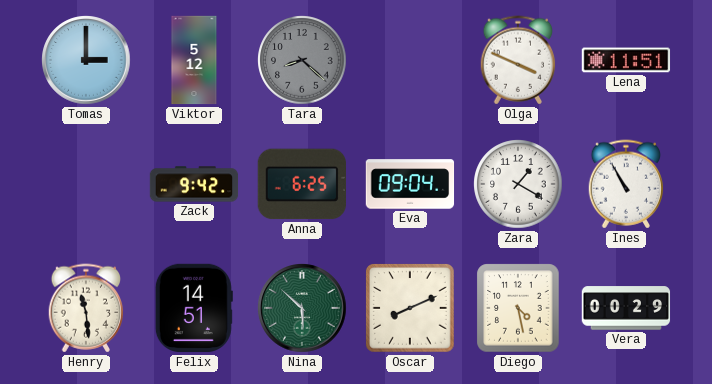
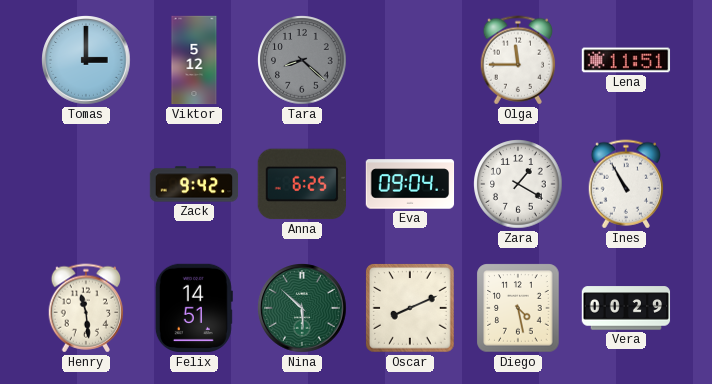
Olga: 3:49 -> 11:45
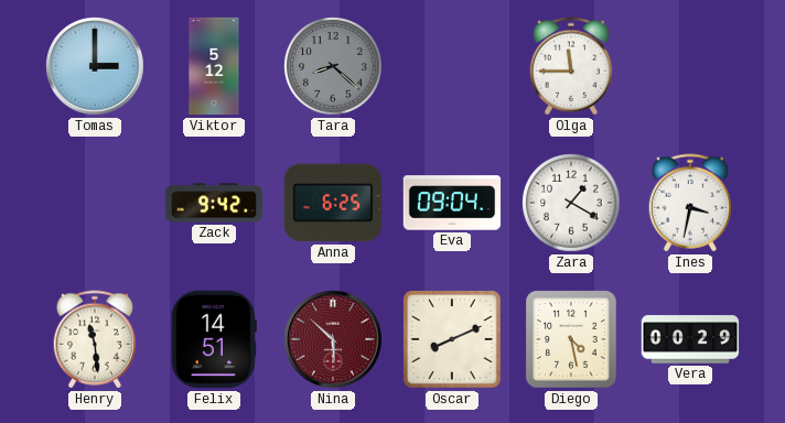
Lena: 11:51 -> none
Ines: 10:55 -> 3:32
Nina dial: green -> burgundy
